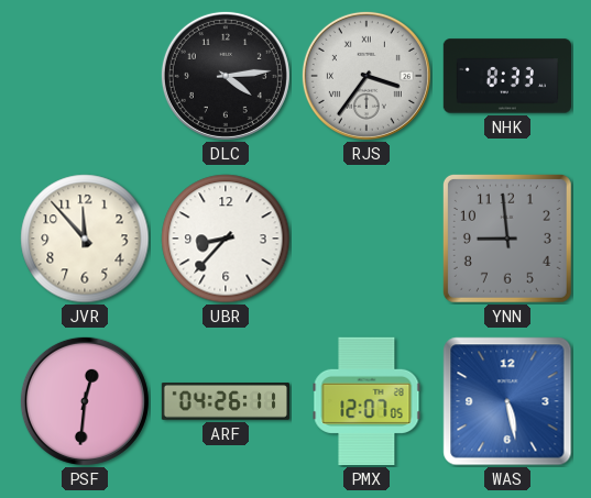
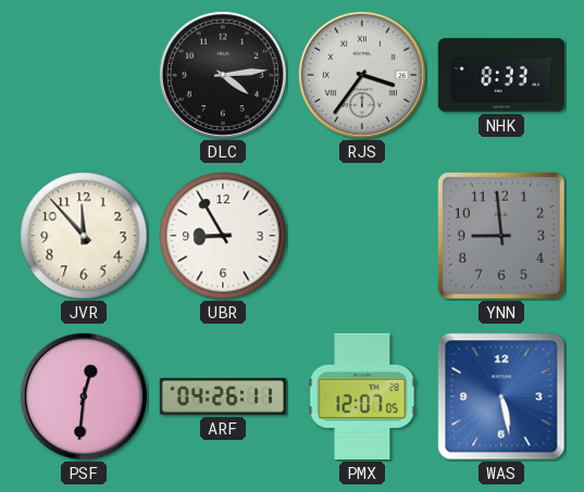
UBR: 8:37 -> 8:55
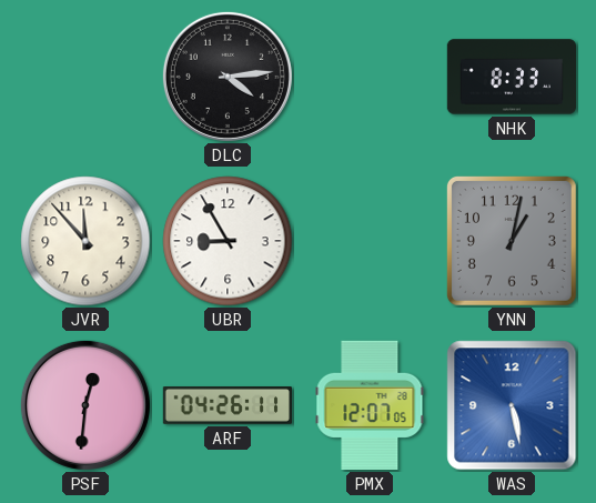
RJS: 3:36 -> none
YNN: 8:59 -> 1:02
